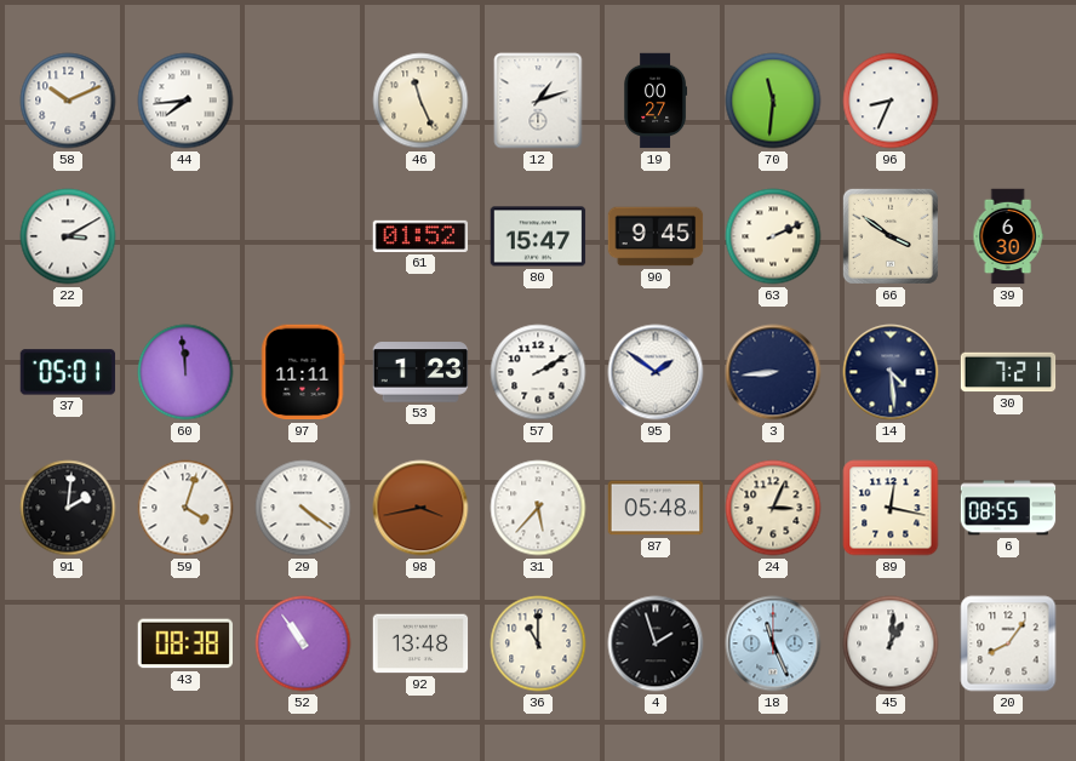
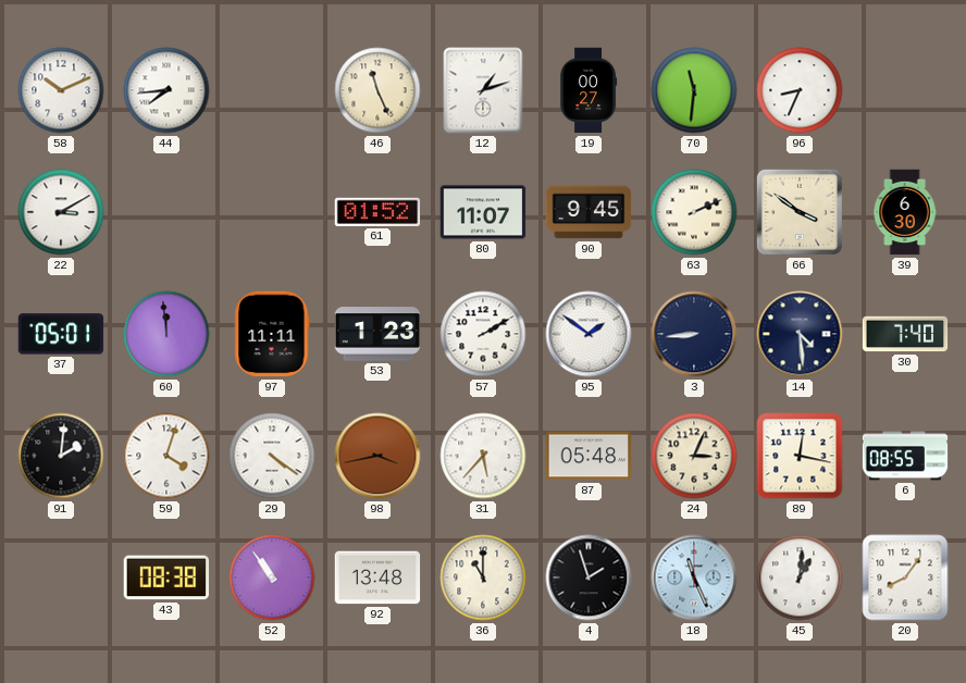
80: 15:47 -> 11:07
30: 7:21 -> 7:40
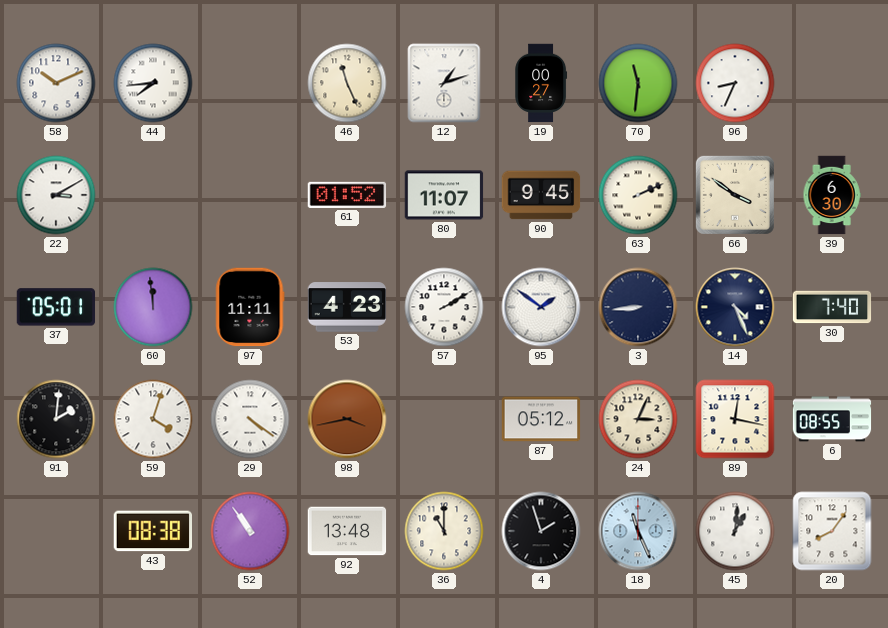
53: 1:23 -> 4:23
14: 4:29 -> 4:26
31: 5:37 -> none
87: 05:48 -> 05:12
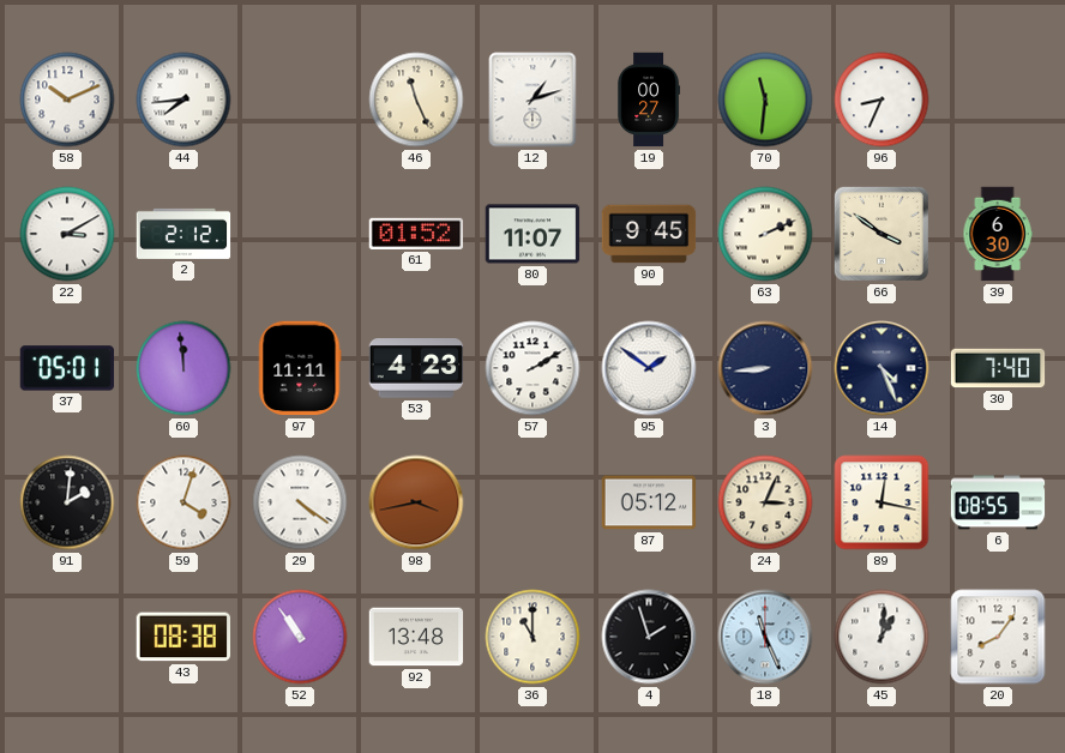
2: none -> 2:12
